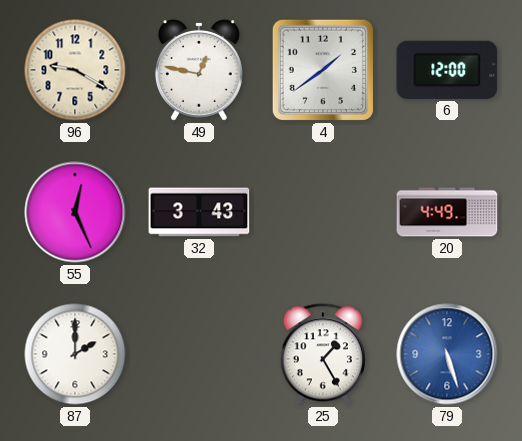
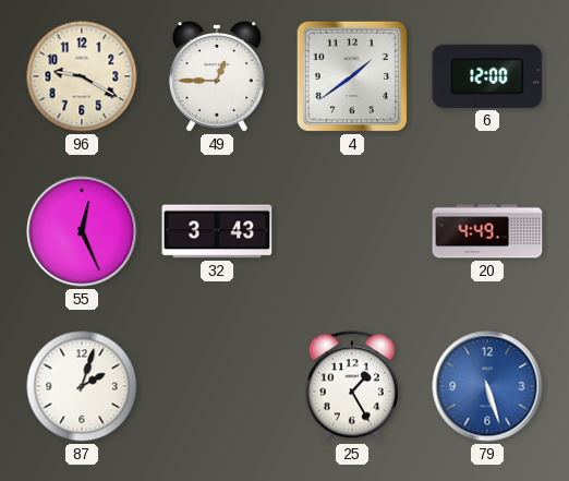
49: 12:47 -> 12:45
87: 2:00 -> 2:03
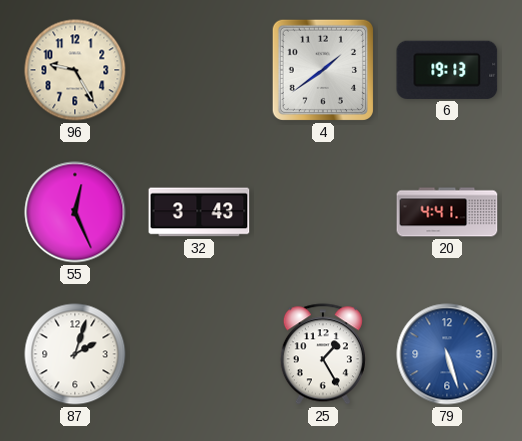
96: 9:20 -> 9:25
49: 12:45 -> none
6: 12:00 -> 19:13
20: 4:49 -> 4:41
